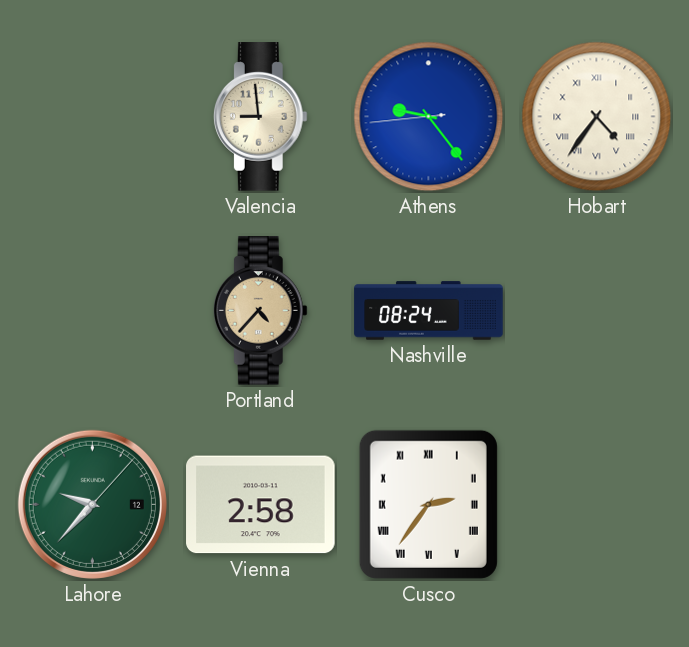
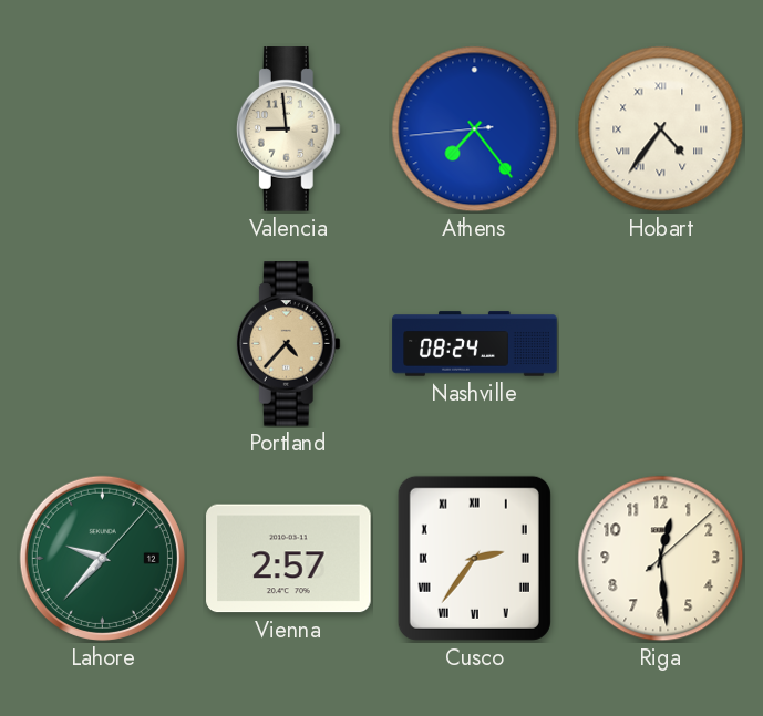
Athens: 9:23 -> 7:23
Vienna: 2:58 -> 2:57
Riga: none -> 12:29
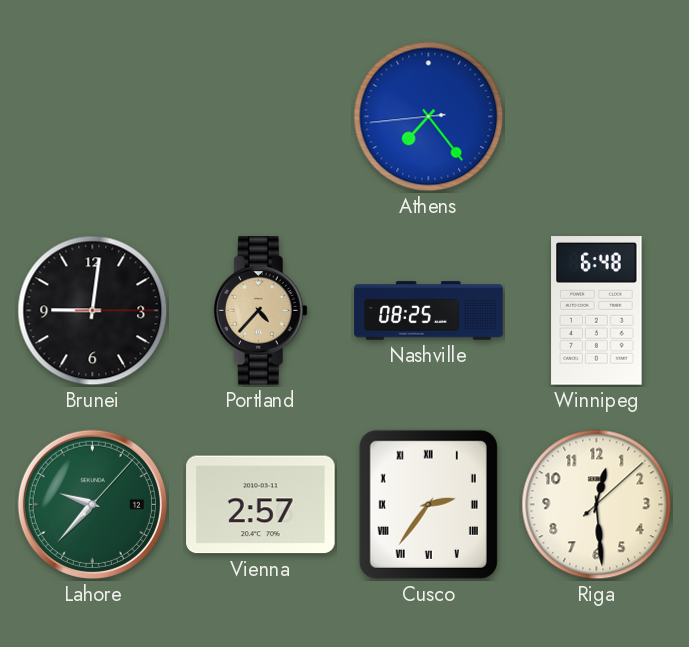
Valencia: 8:59 -> none
Hobart: 4:36 -> none
Brunei: none -> 9:01
Nashville: 08:24 -> 08:25
Winnipeg: none -> 6:48
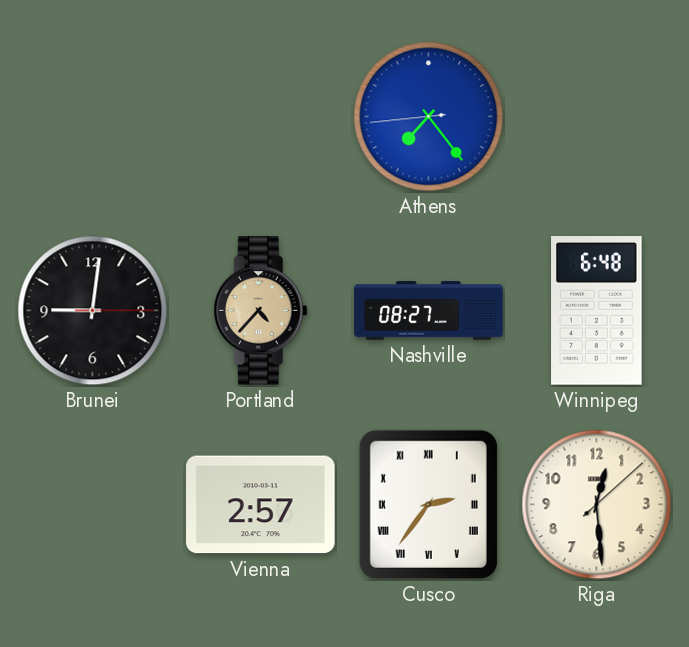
Nashville: 08:25 -> 08:27
Lahore: 9:37 -> none
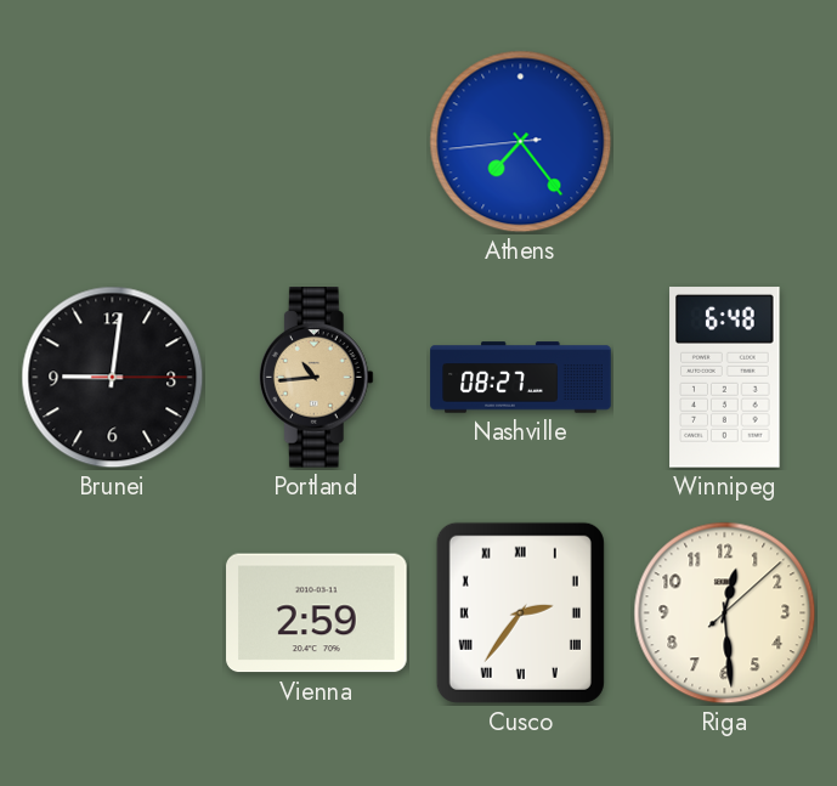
Portland: 4:37 -> 10:44
Vienna: 2:57 -> 2:59
